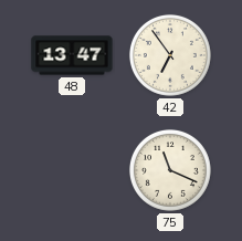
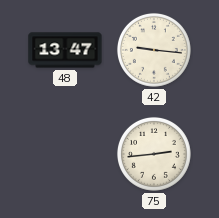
42: 6:54 -> 9:16
75: 11:19 -> 2:44
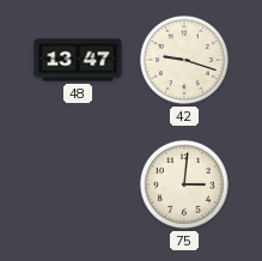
42: 9:16 -> 9:18
75: 2:44 -> 3:01
